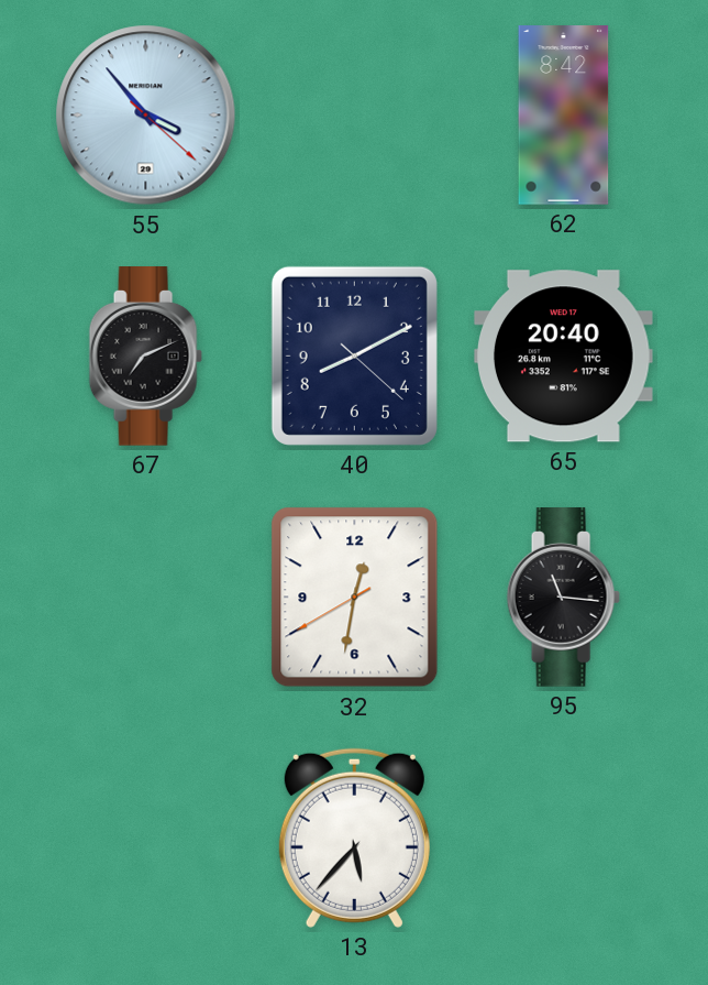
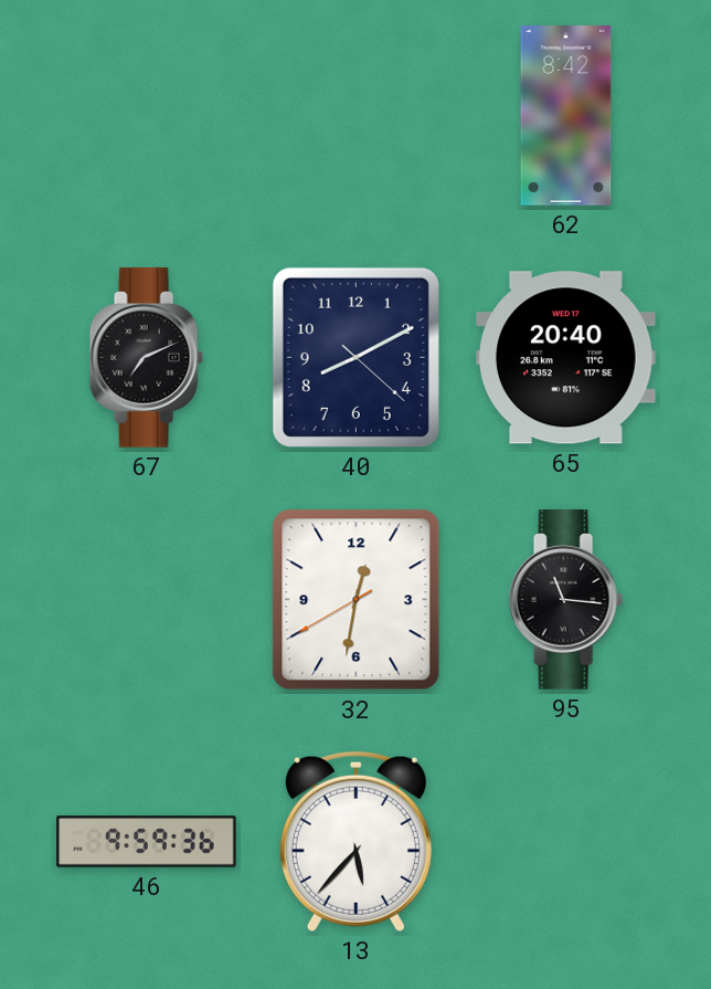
55: 3:53 -> none
46: none -> 9:59
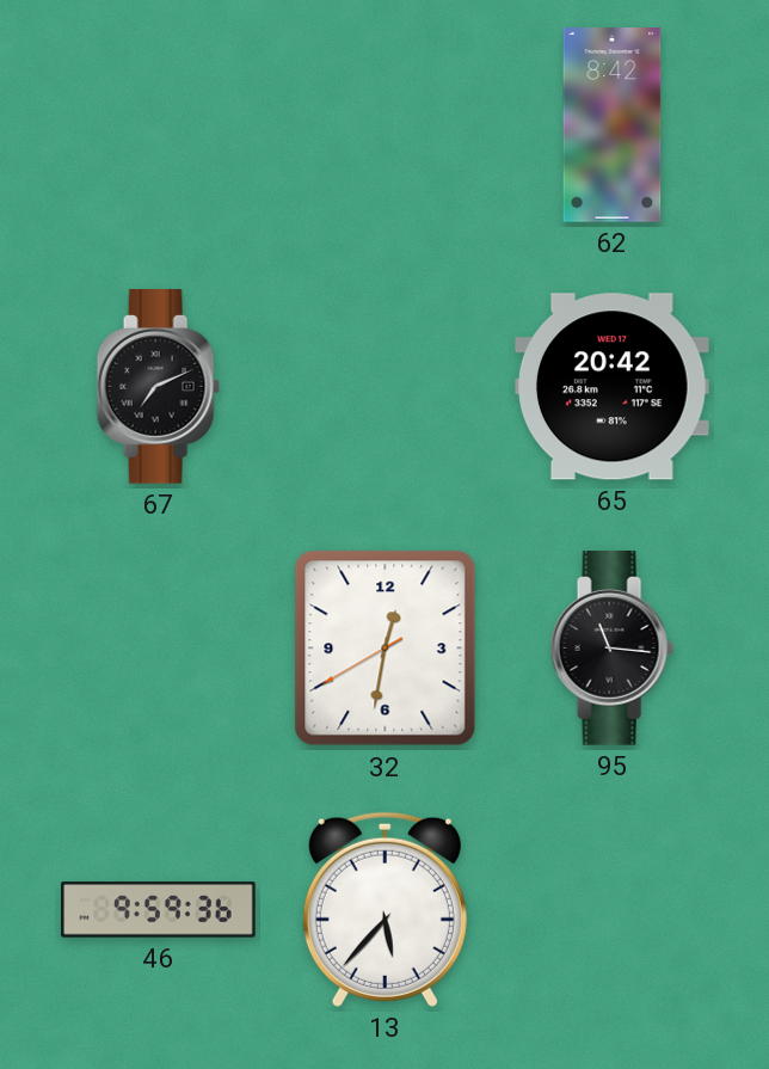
40: 8:10 -> none
65: 20:40 -> 20:42
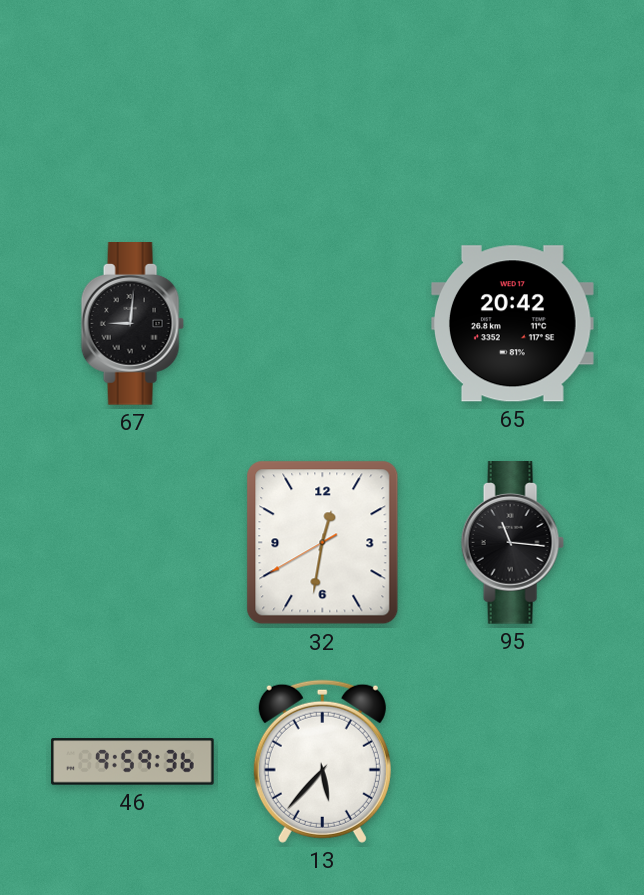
62: 8:42 -> none
67: 7:11 -> 9:01
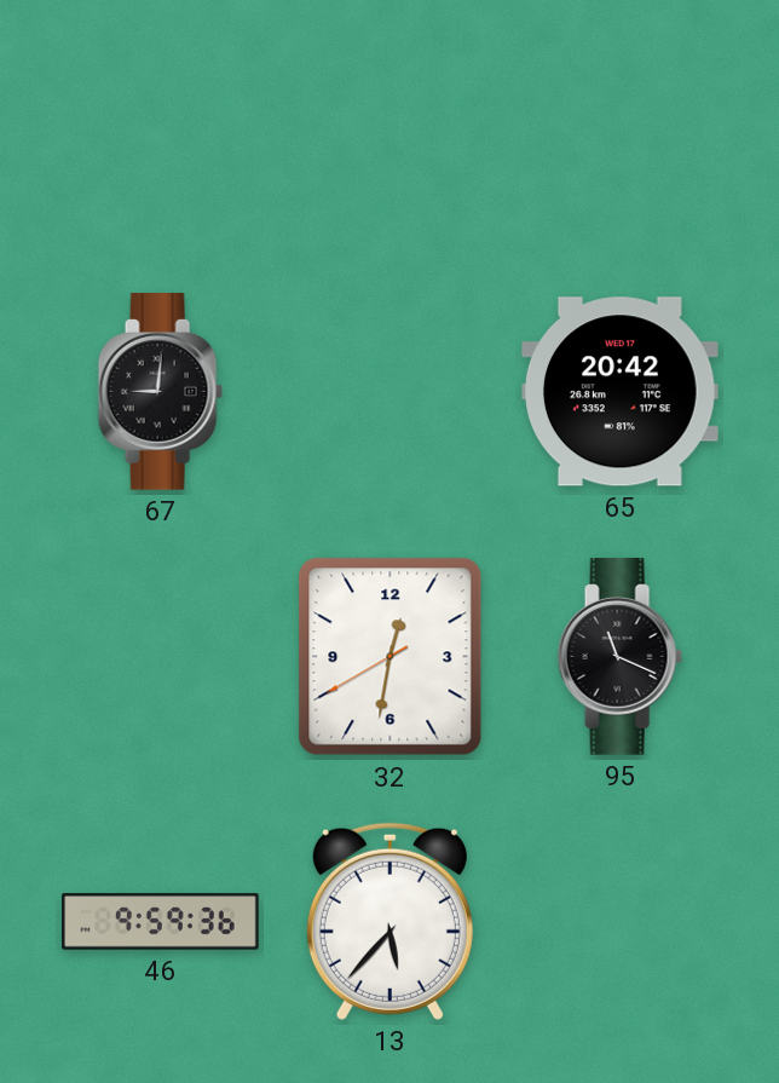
95: 11:16 -> 11:19
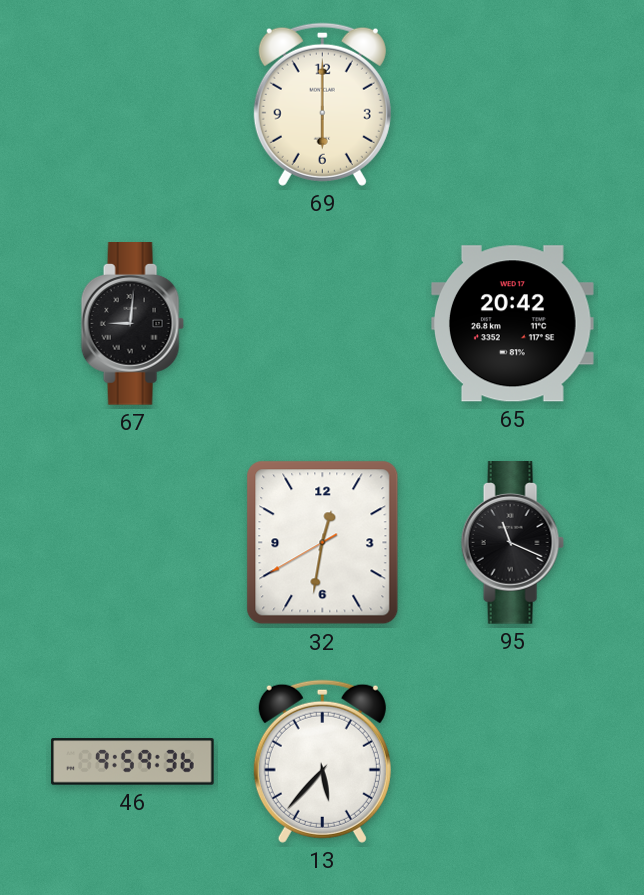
69: none -> 6:00
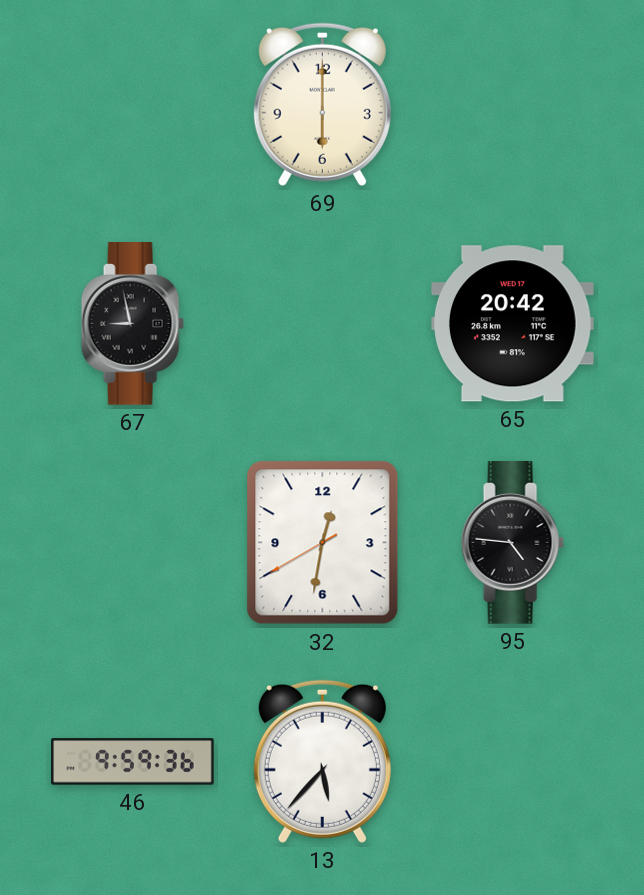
67: 9:01 -> 8:58
95: 11:19 -> 4:46
